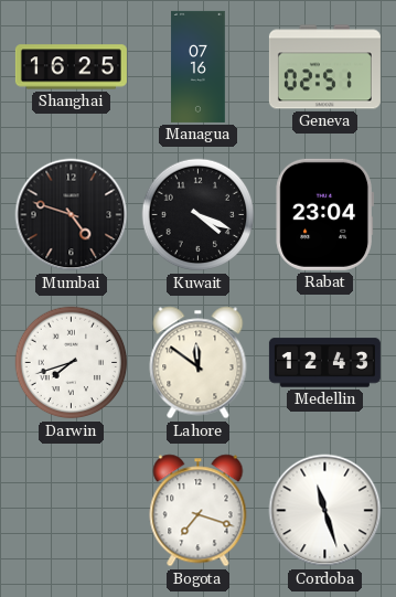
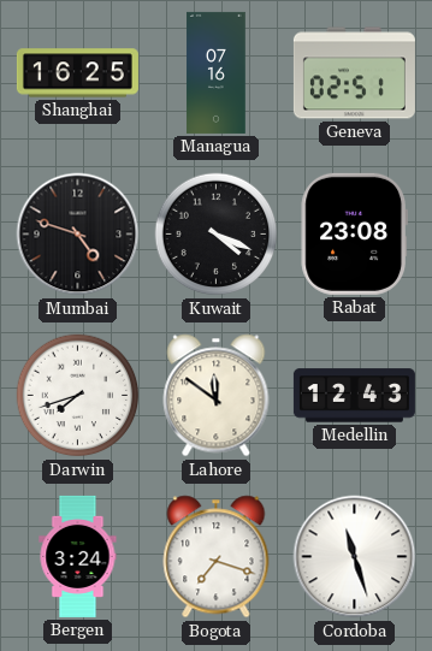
Rabat: 23:04 -> 23:08
Bergen: none -> 3:24
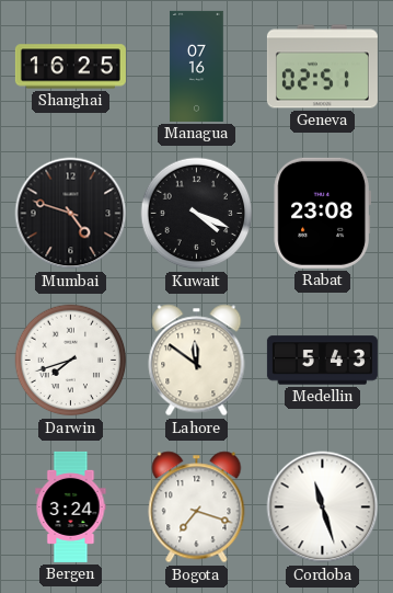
Medellin: 12:43 -> 5:43
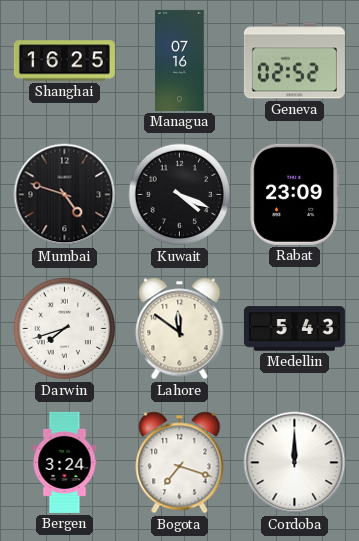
Geneva: 02:51 -> 02:52
Rabat: 23:08 -> 23:09
Cordoba: 11:27 -> 12:00
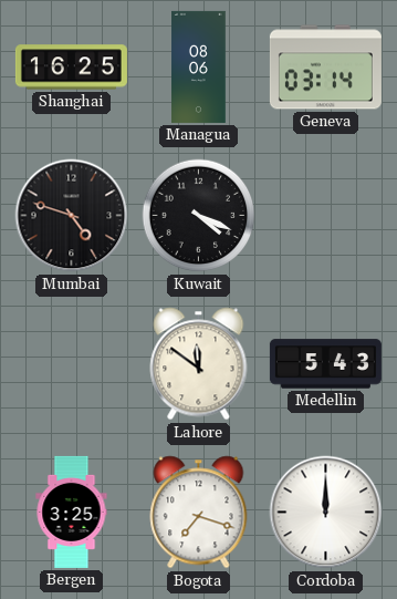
Managua: 07:16 -> 08:06
Geneva: 02:52 -> 03:14
Rabat: 23:09 -> none
Darwin: 7:42 -> none
Bergen: 3:24 -> 3:25
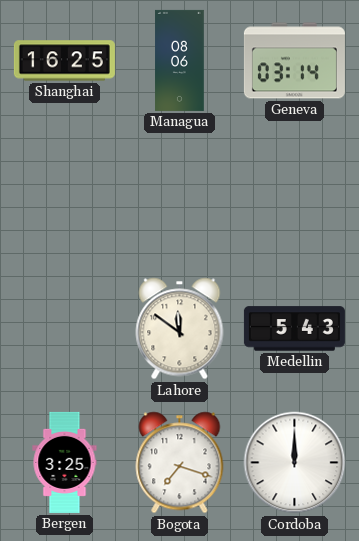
Mumbai: 4:48 -> none
Kuwait: 4:19 -> none
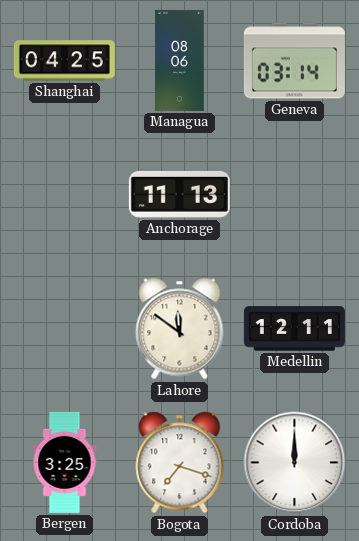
Shanghai: 16:25 -> 04:25
Anchorage: none -> 11:13
Medellin: 5:43 -> 12:11
